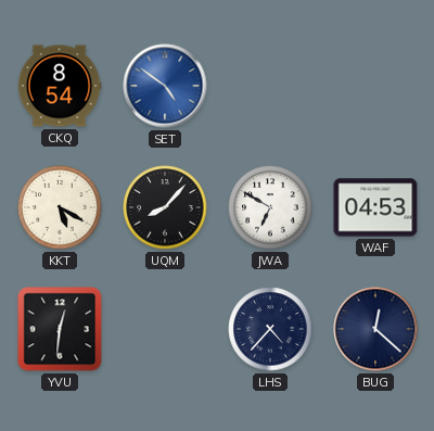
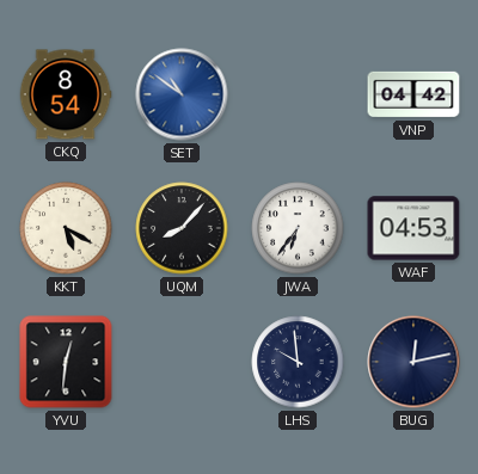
SET: 4:51 -> 10:51
VNP: none -> 04:42
JWA: 6:50 -> 6:36
LHS: 4:37 -> 9:59
BUG: 12:22 -> 12:13
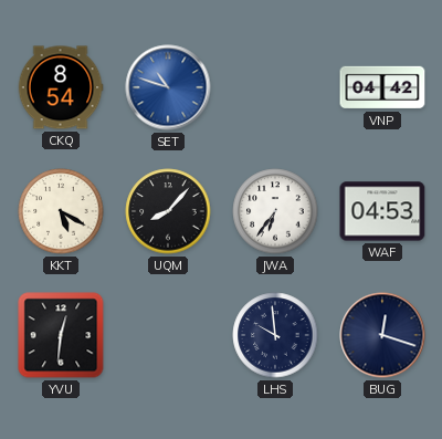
SET: 10:51 -> 10:48
BUG: 12:13 -> 12:18
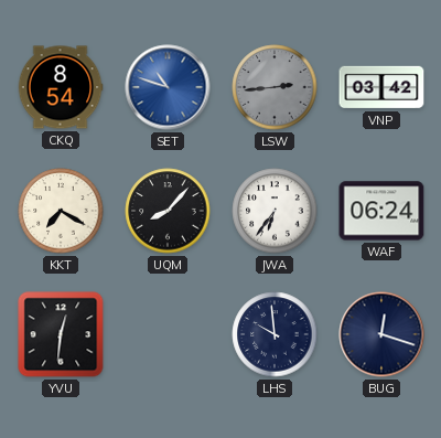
LSW: none -> 2:44
VNP: 04:42 -> 03:42
KKT: 5:20 -> 7:20
WAF: 04:53 -> 06:24
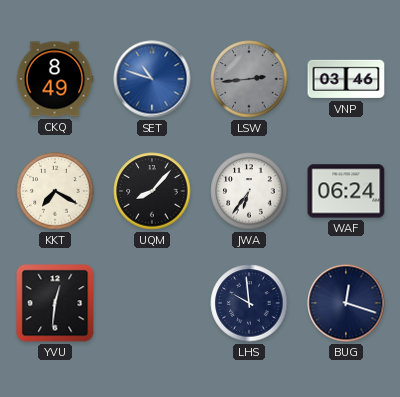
CKQ: 8:54 -> 8:49
VNP: 03:42 -> 03:46
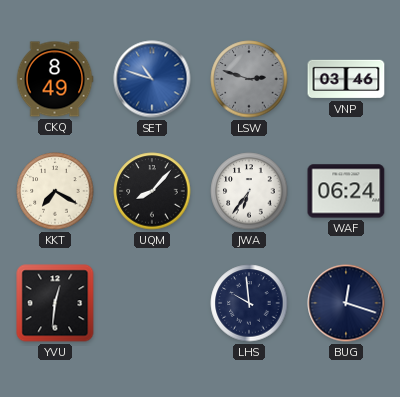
LSW: 2:44 -> 2:48
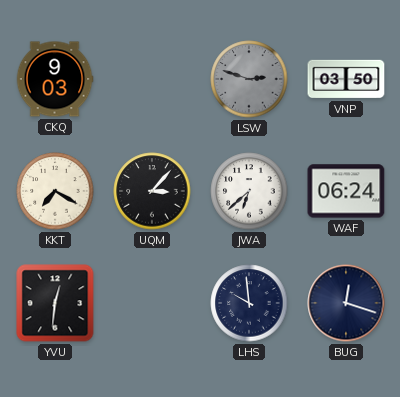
CKQ: 8:49 -> 9:03
SET: 10:48 -> none
VNP: 03:46 -> 03:50
UQM: 8:07 -> 3:07
JWA: 6:36 -> 6:38
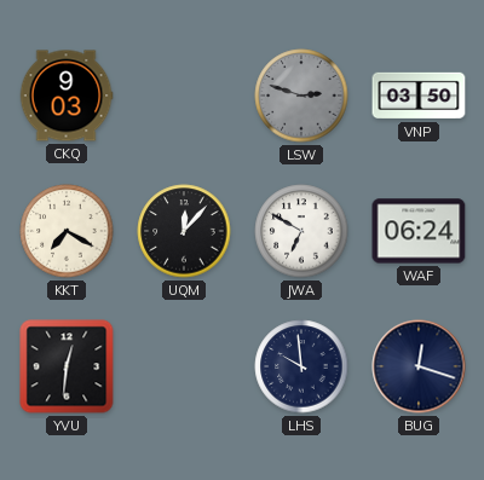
UQM: 3:07 -> 12:07
JWA: 6:38 -> 6:50
